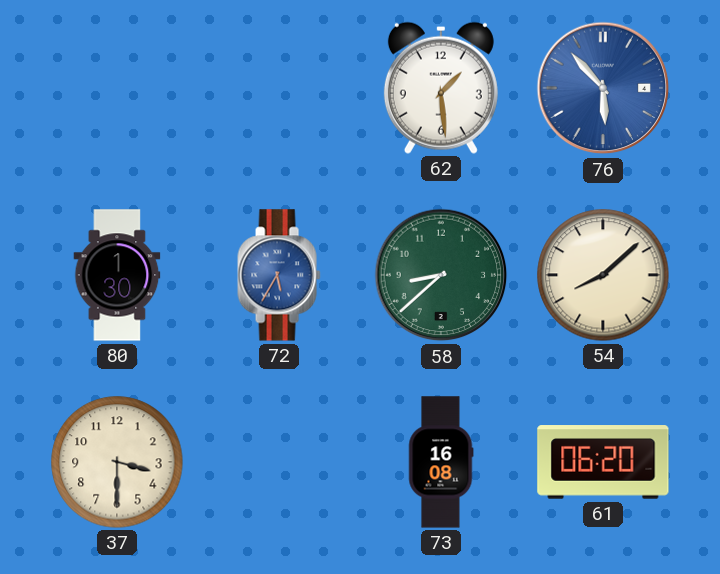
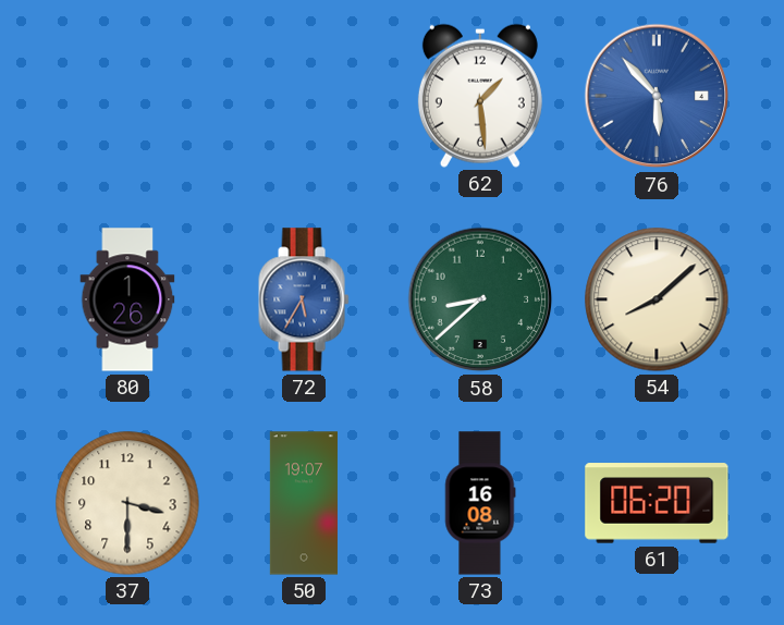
80: 1:30 -> 1:26
50: none -> 19:07
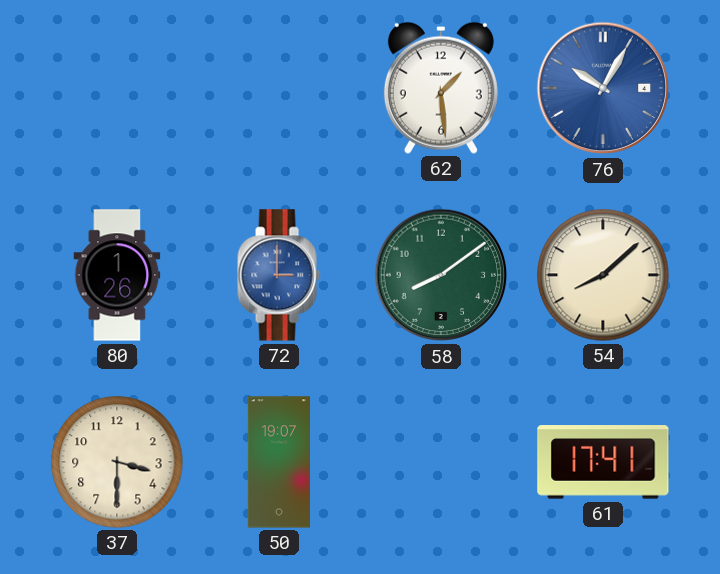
76: 5:53 -> 10:05
72: 5:35 -> 3:00
58: 8:38 -> 8:09
73: 16:08 -> none
61: 06:20 -> 17:41
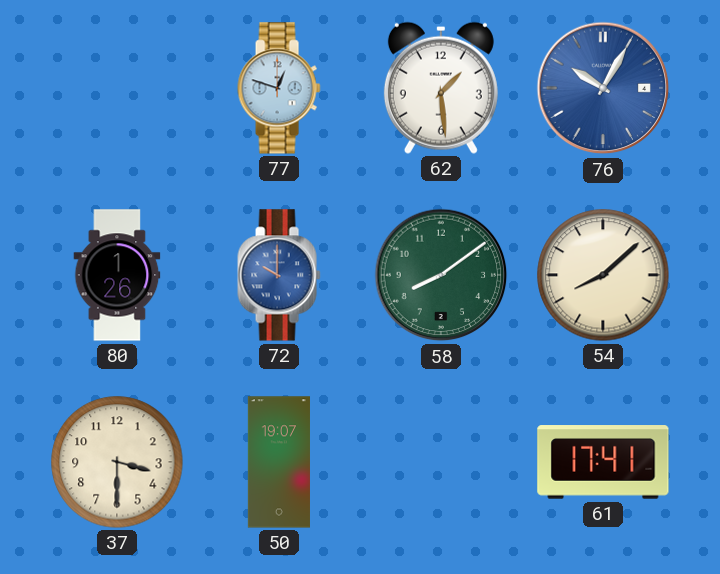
77: none -> 12:48
72: 3:00 -> 10:00
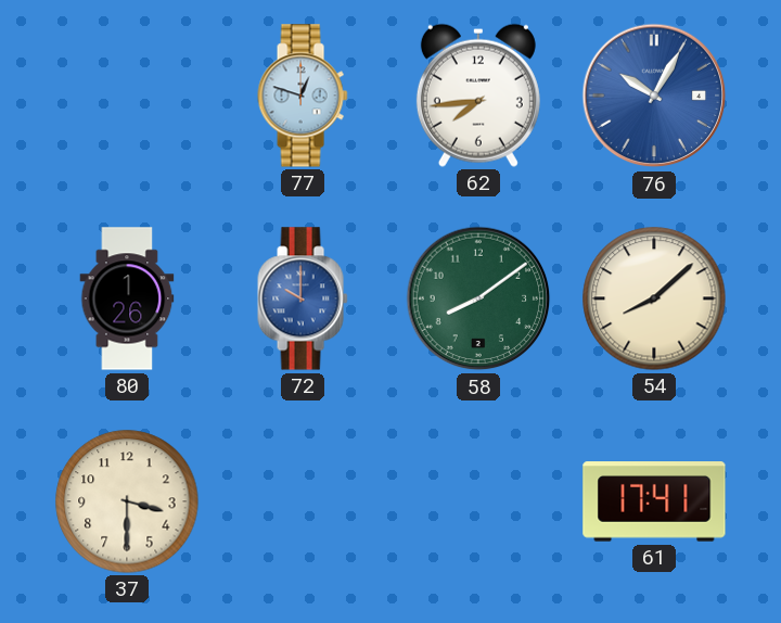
62: 1:29 -> 7:44
50: 19:07 -> none
